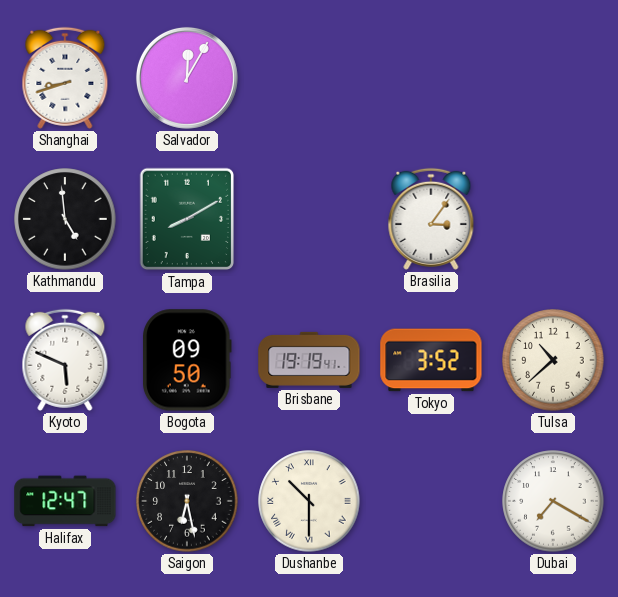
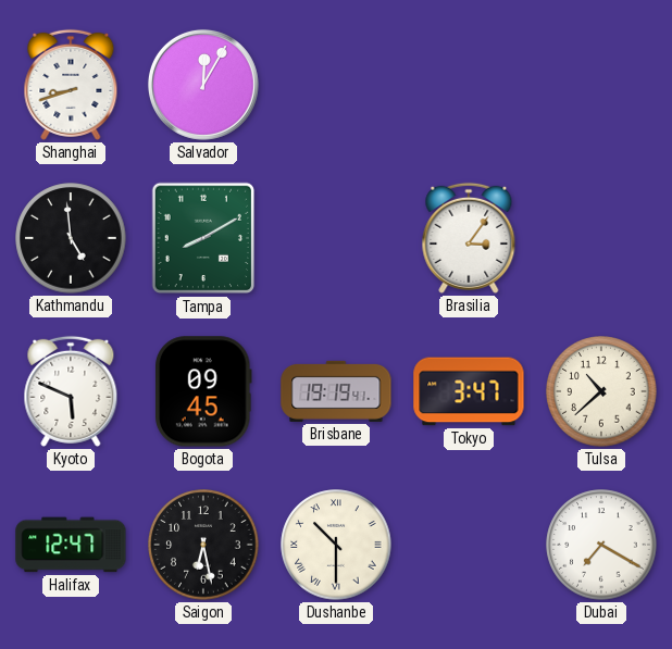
Bogota: 09:50 -> 09:45
Tokyo: 3:52 -> 3:47
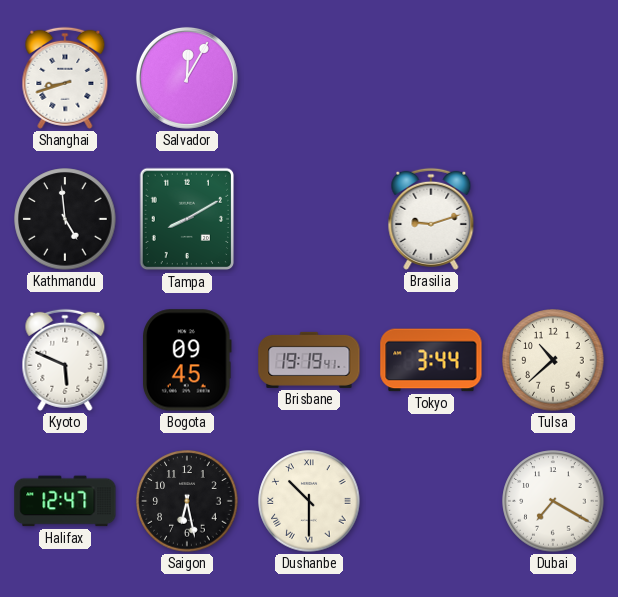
Brasilia: 3:06 -> 9:12
Tokyo: 3:47 -> 3:44
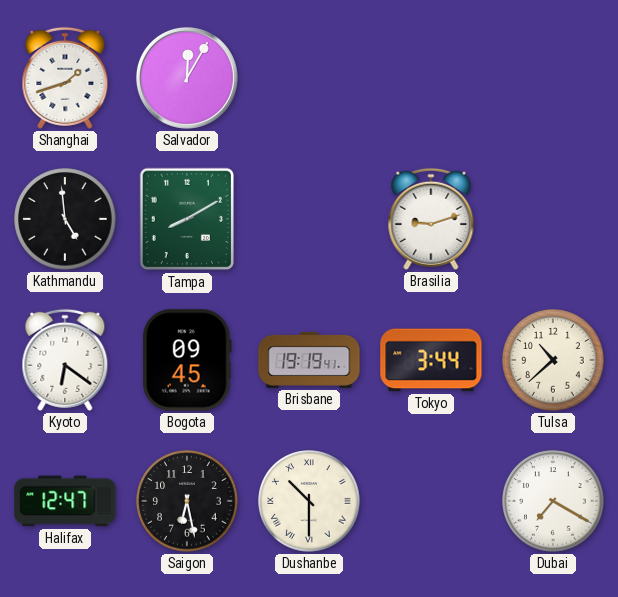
Shanghai: 8:42 -> 1:42
Kyoto: 5:49 -> 6:21
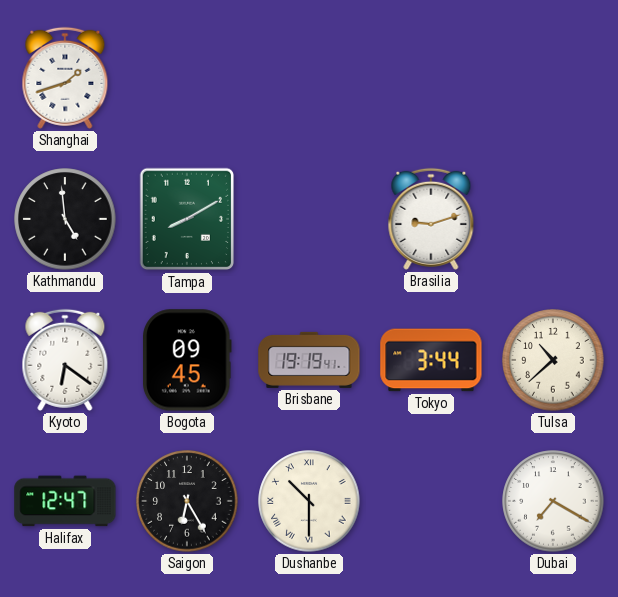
Salvador: 12:05 -> none
Saigon: 6:28 -> 6:25
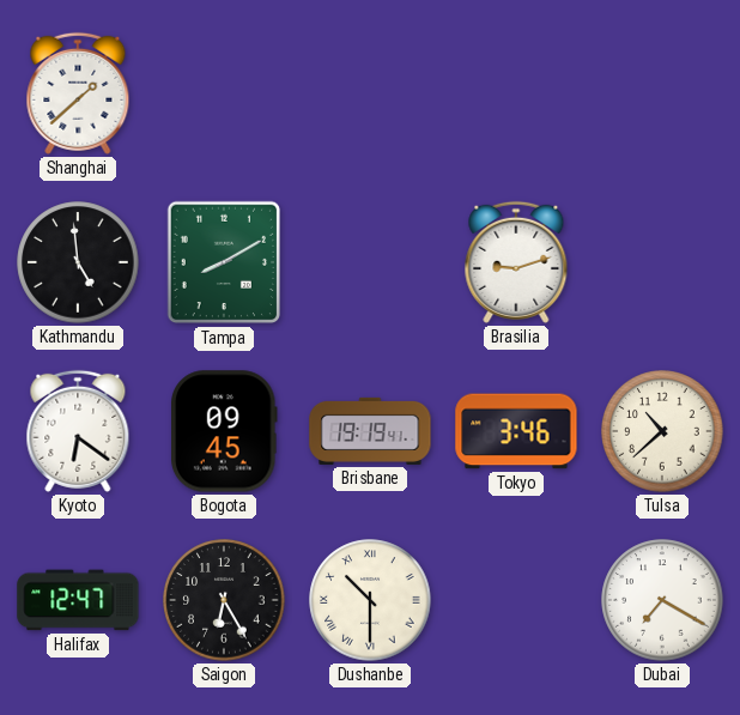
Shanghai: 1:42 -> 1:38
Tokyo: 3:44 -> 3:46
